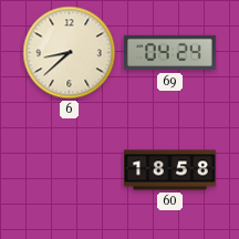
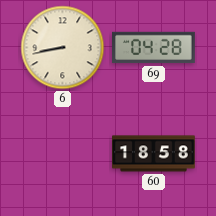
6: 8:38 -> 8:43
69: 04:24 -> 04:28
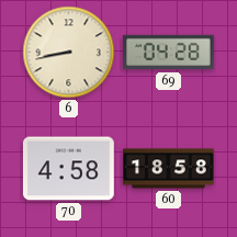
70: none -> 4:58
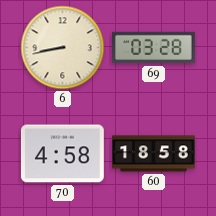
69: 04:28 -> 03:28
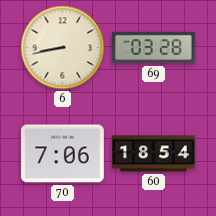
70: 4:58 -> 7:06
60: 18:58 -> 18:54
